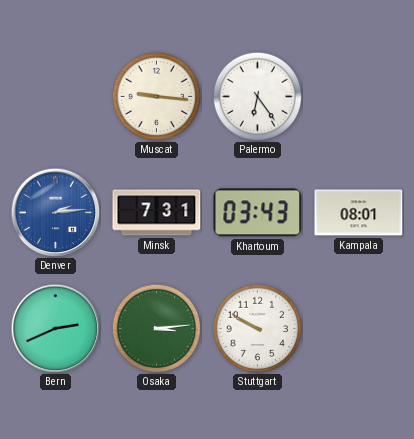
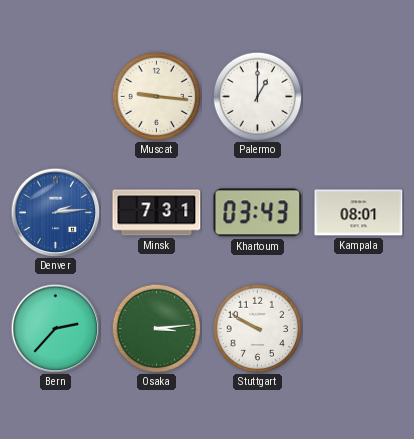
Palermo: 6:24 -> 1:00
Bern: 2:41 -> 2:37
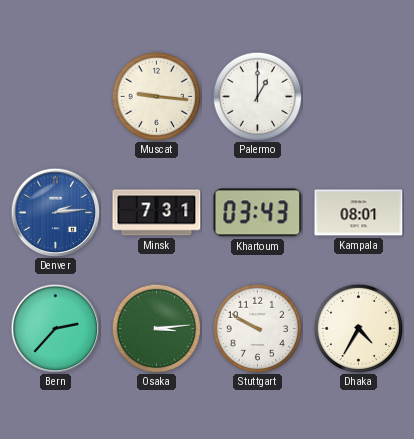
Dhaka: none -> 4:35
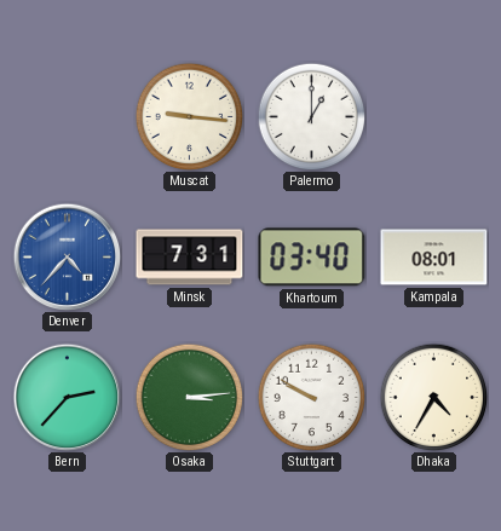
Denver: 2:14 -> 4:37
Khartoum: 03:43 -> 03:40
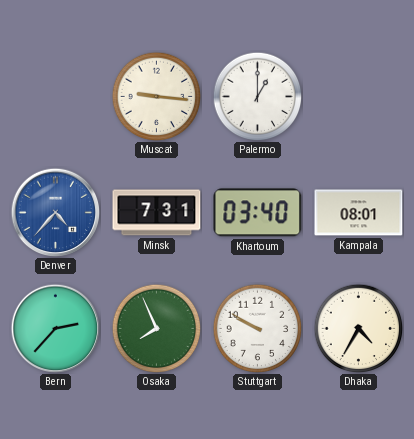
Osaka: 3:14 -> 7:56
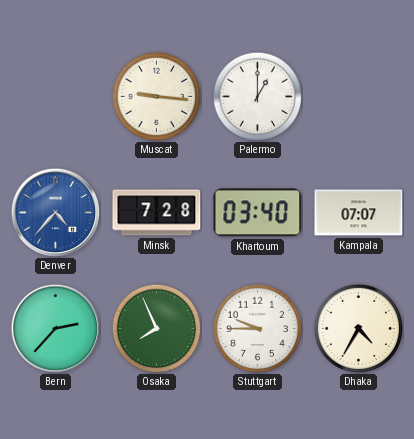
Minsk: 7:31 -> 7:28
Kampala: 08:01 -> 07:07
Stuttgart: 9:50 -> 9:45
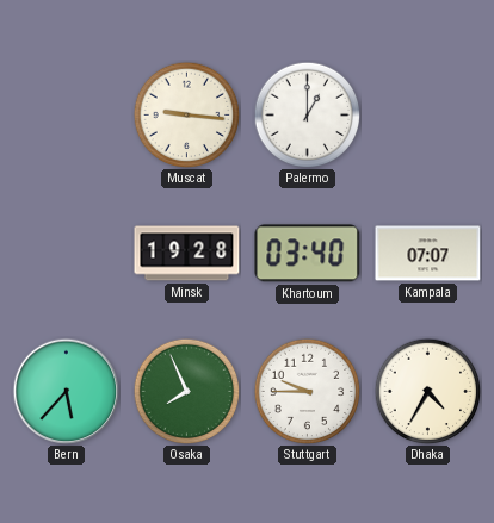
Denver: 4:37 -> none
Minsk: 7:28 -> 19:28
Bern: 2:37 -> 5:37
